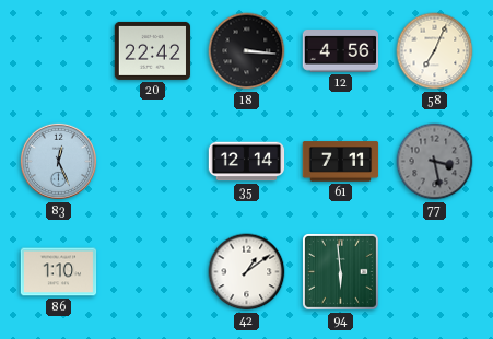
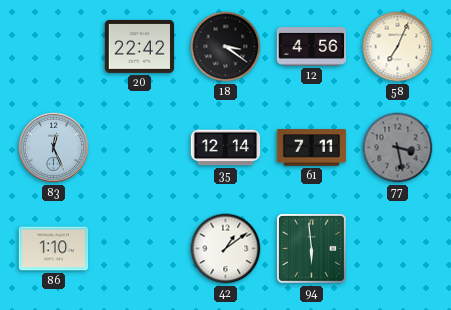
18: 3:16 -> 3:21
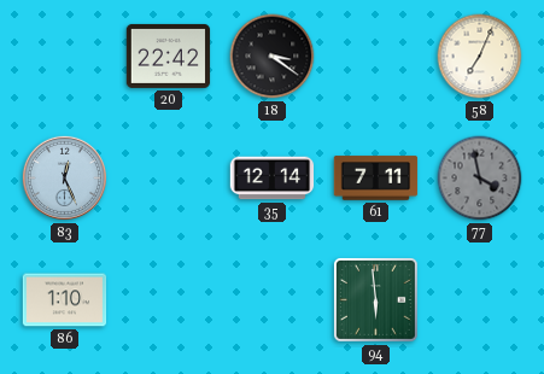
12: 4:56 -> none
77: 3:28 -> 3:58
42: 1:09 -> none
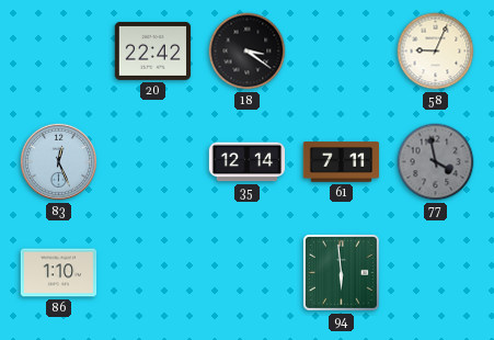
58: 7:04 -> 9:04
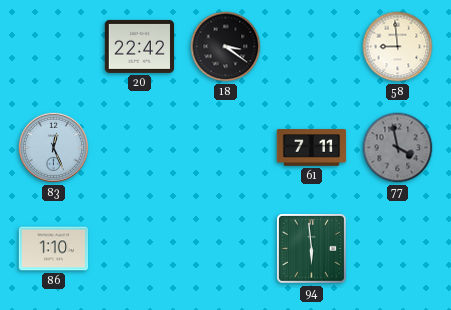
58: 9:04 -> 8:59
35: 12:14 -> none
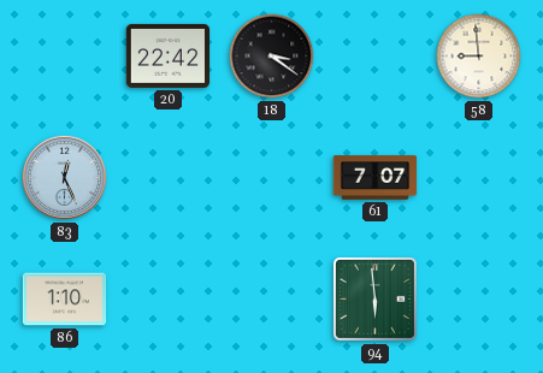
61: 7:11 -> 7:07
77: 3:58 -> none
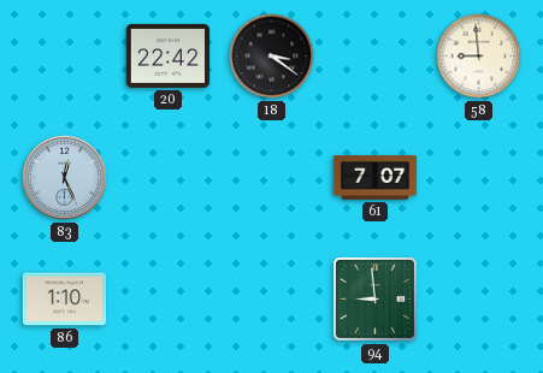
94: 5:59 -> 8:59
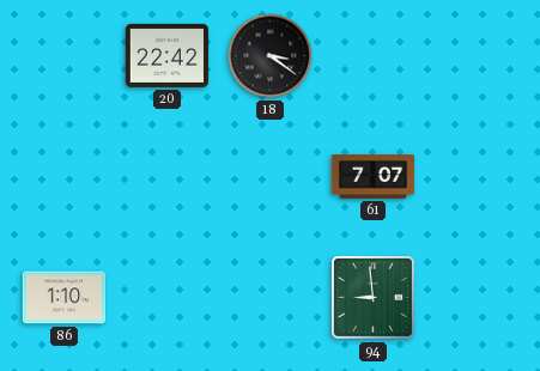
58: 8:59 -> none
83: 12:26 -> none
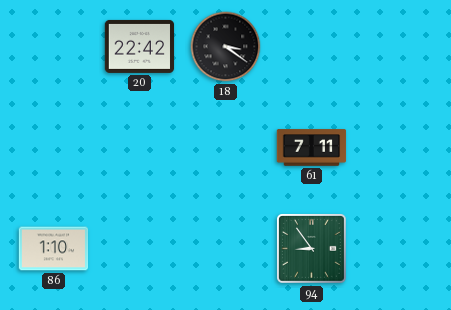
61: 7:07 -> 7:11
94: 8:59 -> 8:54
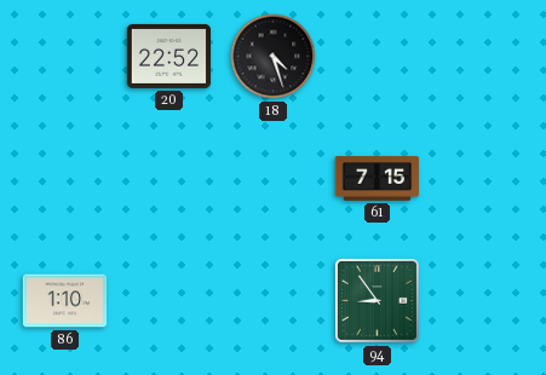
20: 22:42 -> 22:52
18: 3:21 -> 4:27
61: 7:11 -> 7:15
